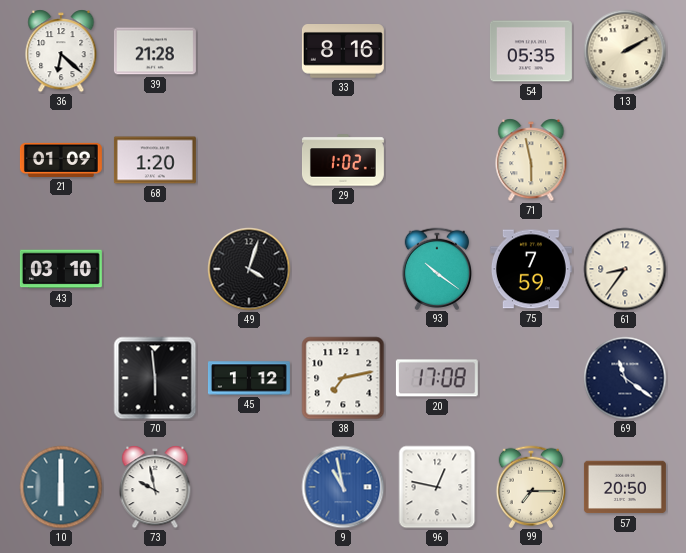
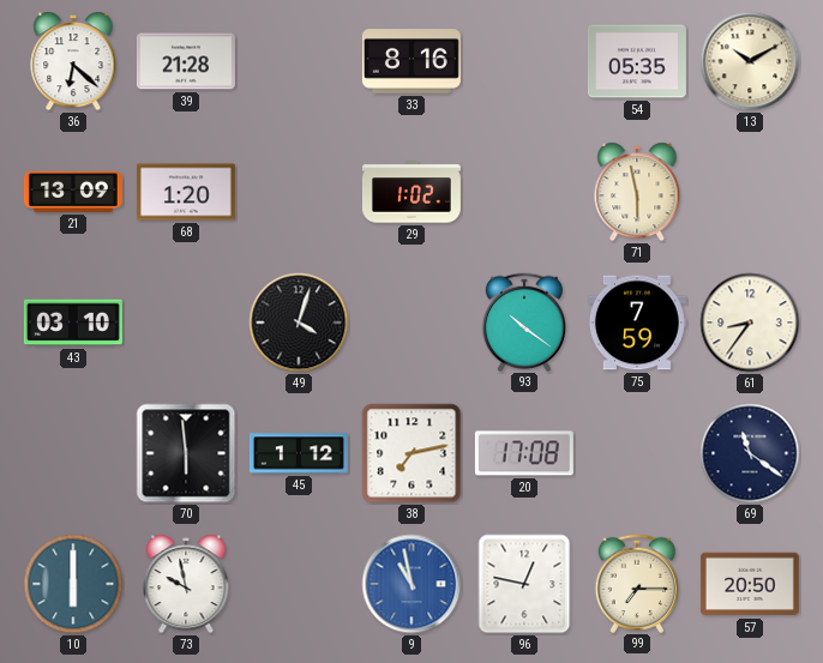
13: 2:10 -> 10:10
21: 01:09 -> 13:09
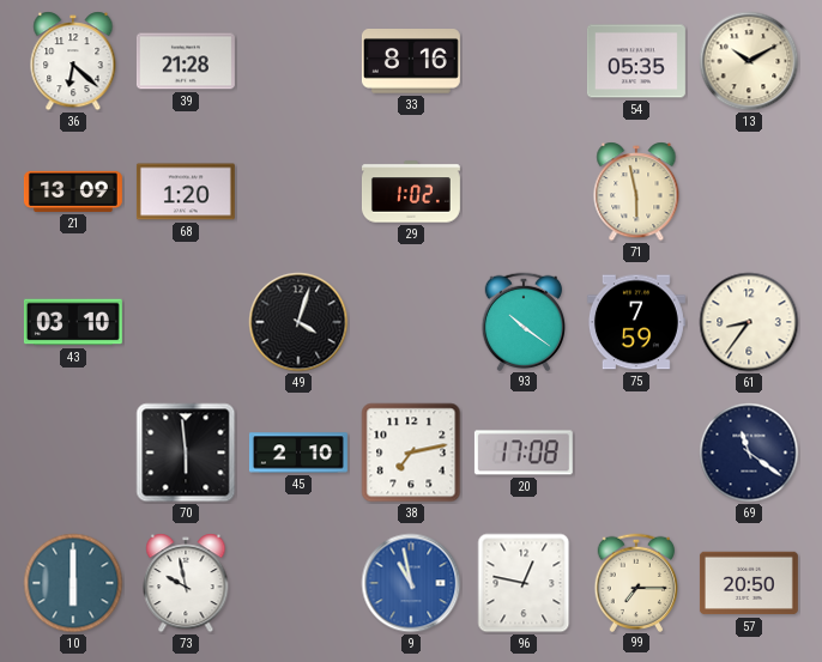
45: 1:12 -> 2:10
